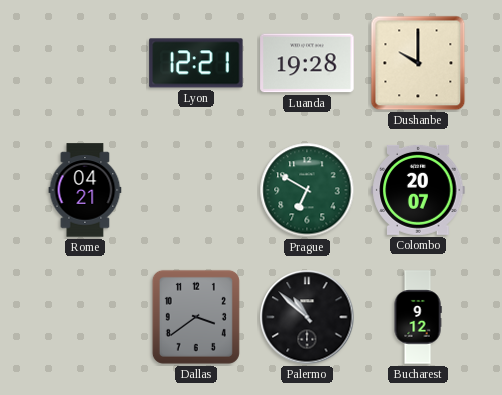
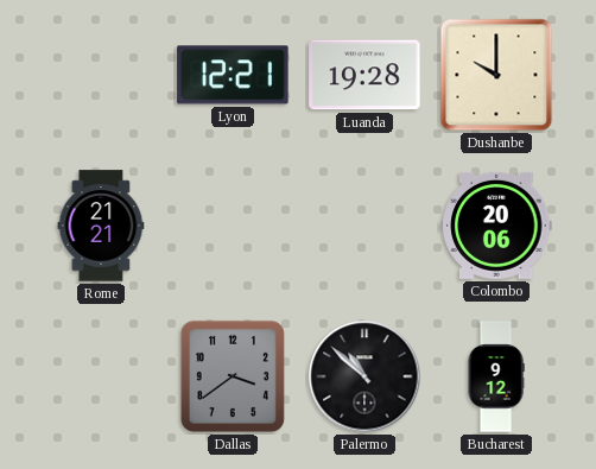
Rome: 04:21 -> 21:21
Prague: 6:50 -> none
Colombo: 20:07 -> 20:06
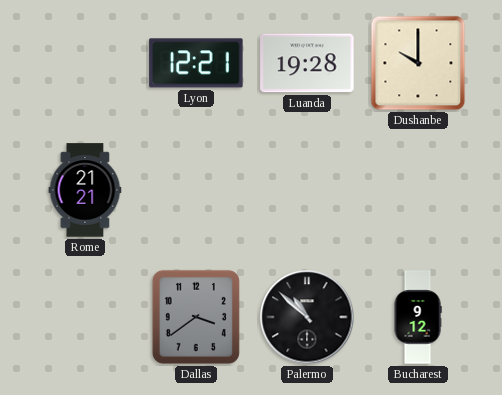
Colombo: 20:06 -> none
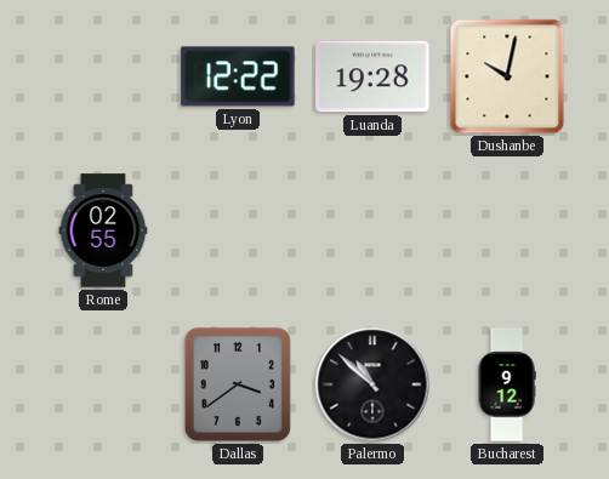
Lyon: 12:21 -> 12:22
Dushanbe: 10:00 -> 10:02
Rome: 21:21 -> 02:55
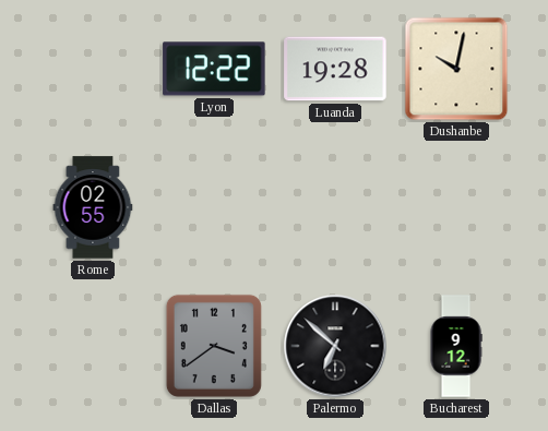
Palermo: 10:52 -> 6:52
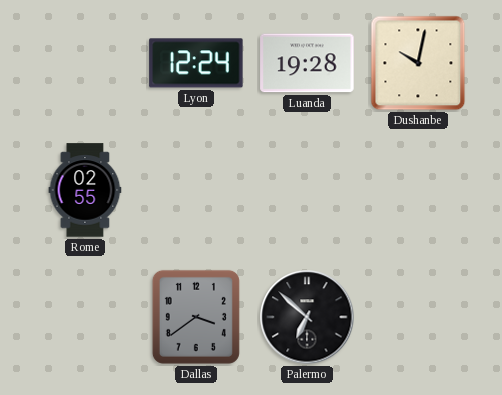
Lyon: 12:22 -> 12:24
Bucharest: 9:12 -> none
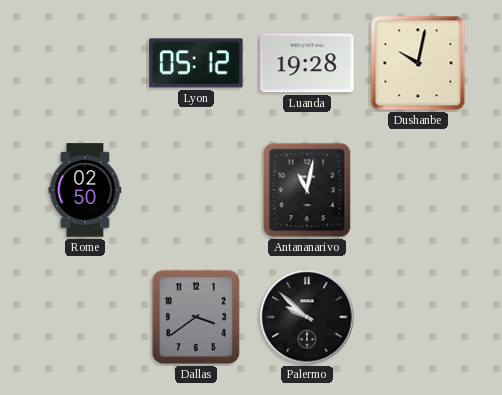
Lyon: 12:24 -> 05:12
Rome: 02:55 -> 02:50
Antananarivo: none -> 11:02
Palermo: 6:52 -> 9:52
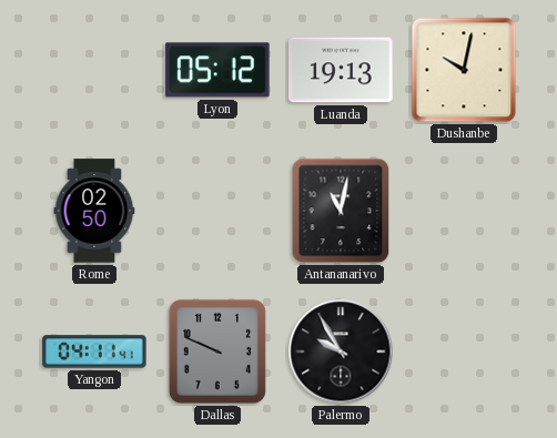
Luanda: 19:28 -> 19:13
Yangon: none -> 04:11
Dallas: 3:39 -> 9:49
Palermo: 9:52 -> 9:55
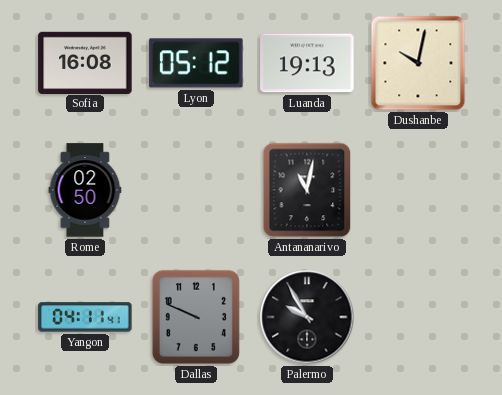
Sofia: none -> 16:08
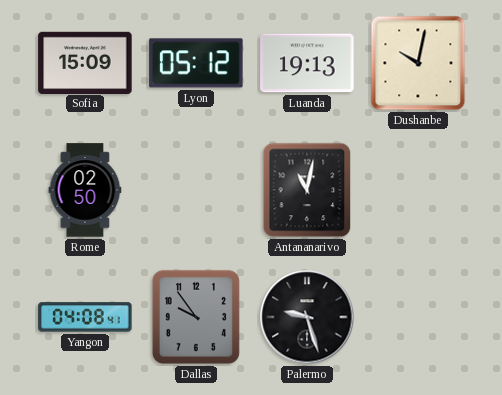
Sofia: 16:08 -> 15:09
Yangon: 04:11 -> 04:08
Dallas: 9:49 -> 9:54
Palermo: 9:55 -> 9:27
